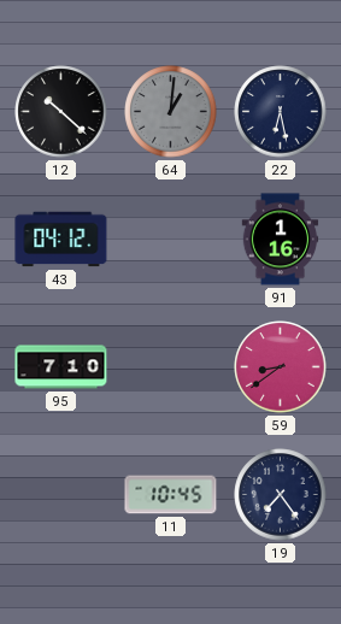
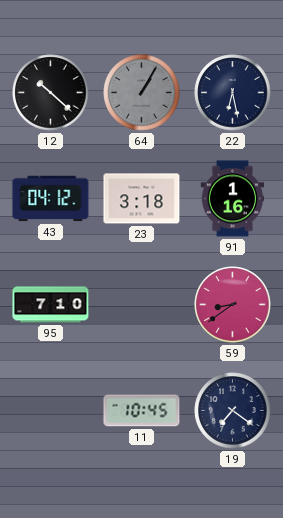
64: 1:01 -> 1:05
23: none -> 3:18
19: 7:24 -> 7:21
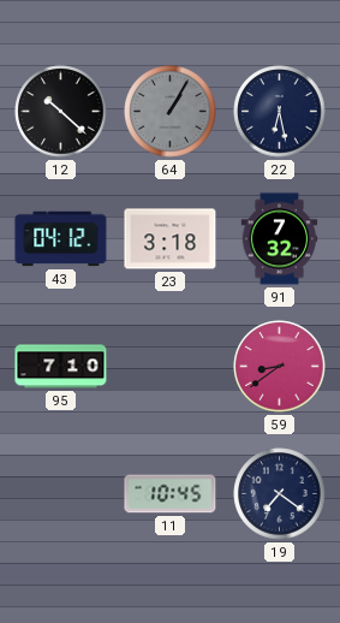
91: 1:16 -> 7:32
